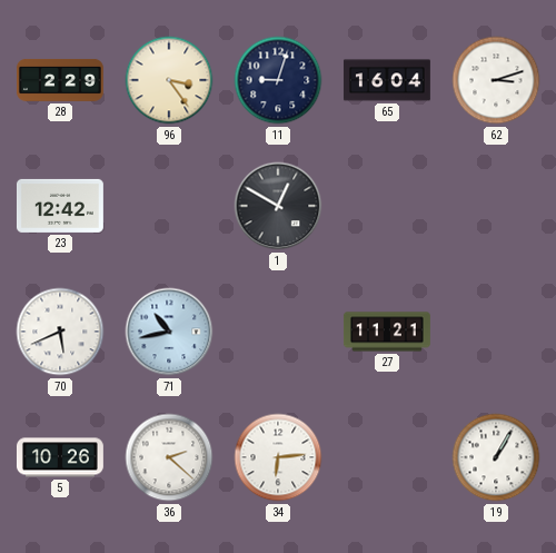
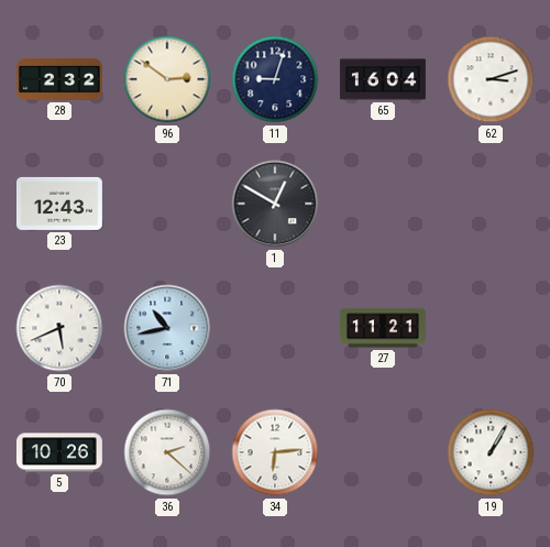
28: 2:29 -> 2:32
96: 3:24 -> 2:51
23: 12:42 -> 12:43
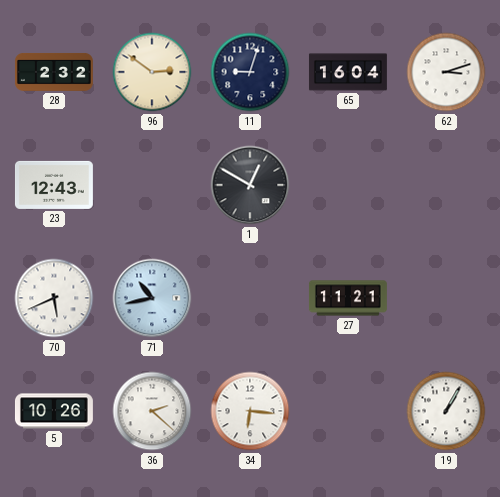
34: 6:14 -> 6:16
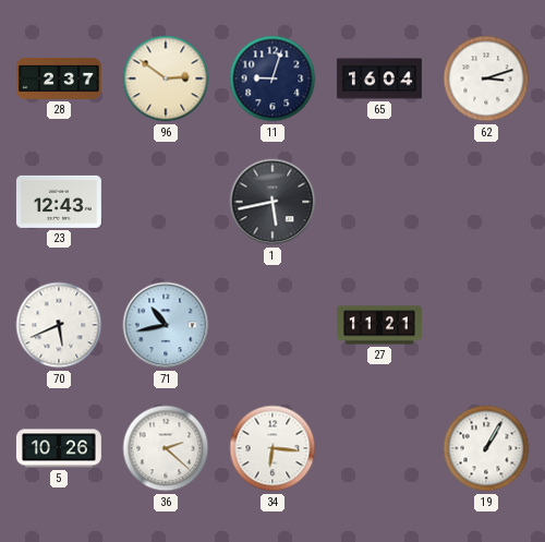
28: 2:32 -> 2:37
1: 12:50 -> 5:43
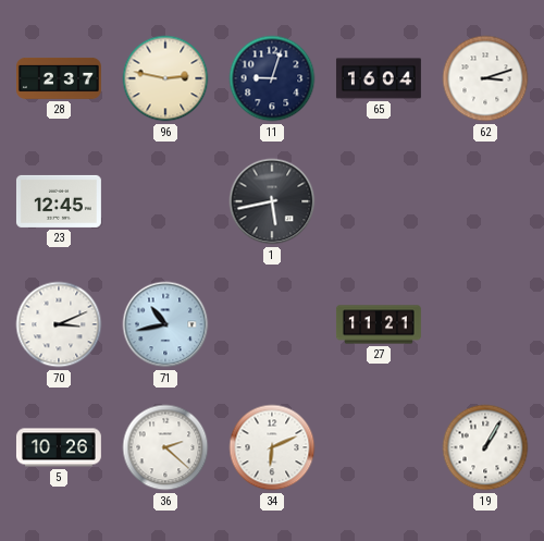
96: 2:51 -> 2:47
23: 12:43 -> 12:45
70: 5:41 -> 3:11
34: 6:16 -> 6:11
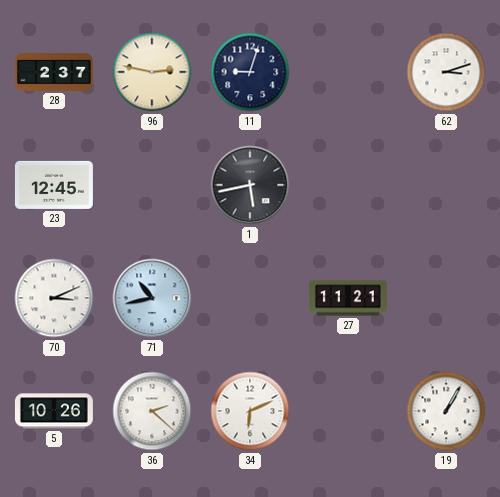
65: 16:04 -> none
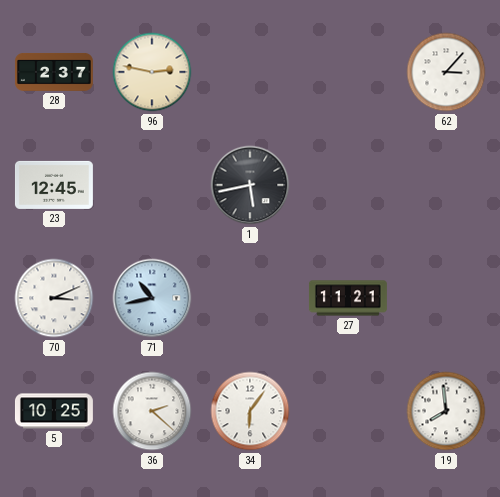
11: 9:03 -> none
62: 3:12 -> 3:07
5: 10:26 -> 10:25
34: 6:11 -> 6:06
19: 1:05 -> 7:59
